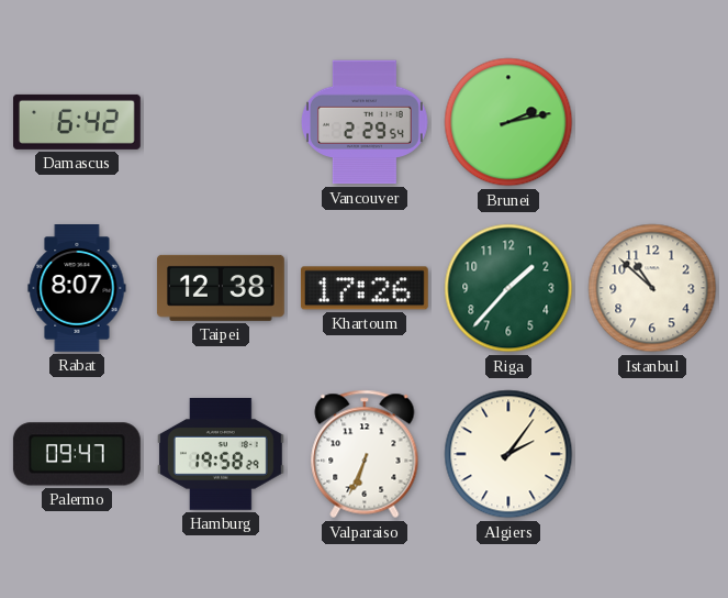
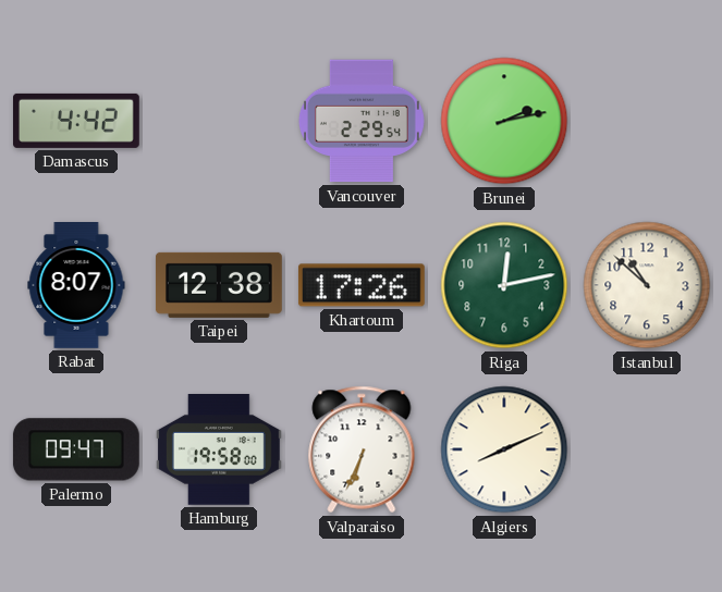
Damascus: 6:42 -> 4:42
Riga: 1:37 -> 12:13
Hamburg: 19:58:29 -> 19:58:00
Algiers: 2:06 -> 8:11
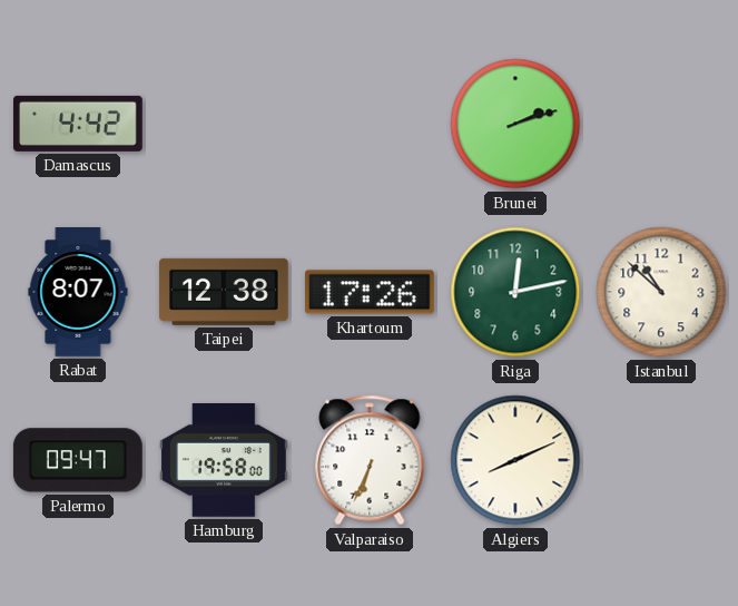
Vancouver: 2:29 -> none
Brunei: 2:13 -> 2:12
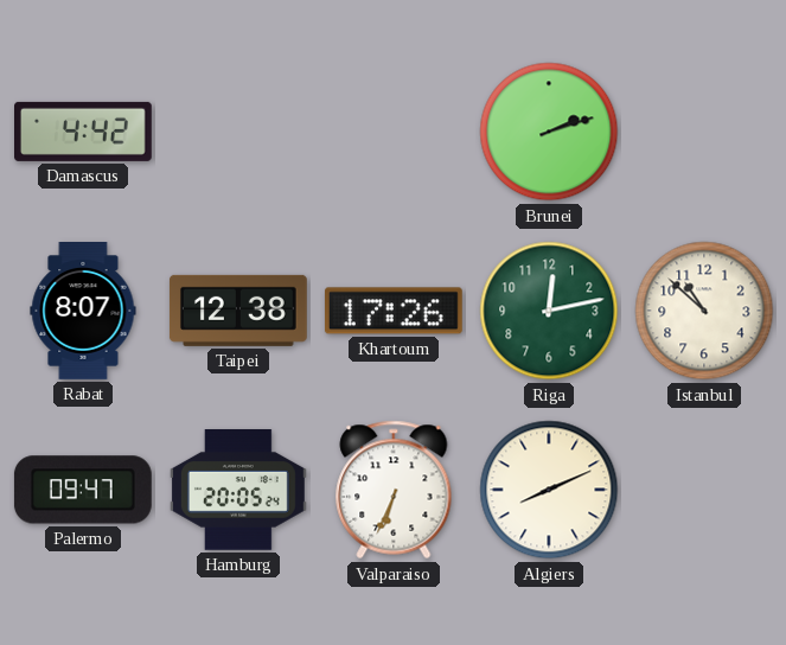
Hamburg: 19:58 -> 20:05
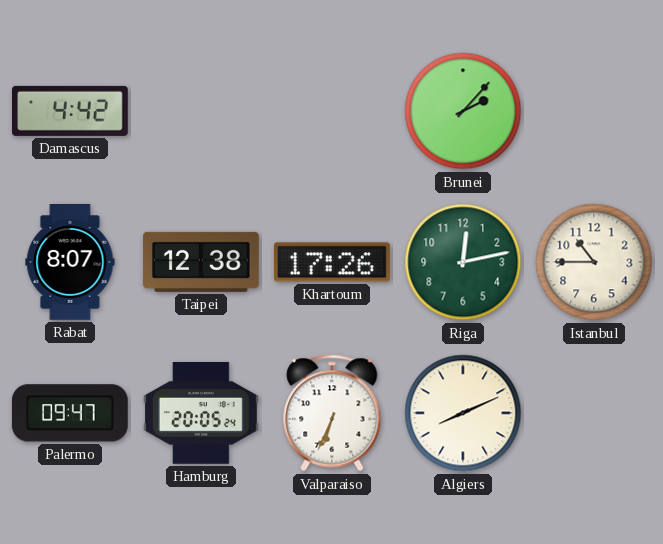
Brunei: 2:12 -> 2:07
Istanbul: 10:52 -> 10:45
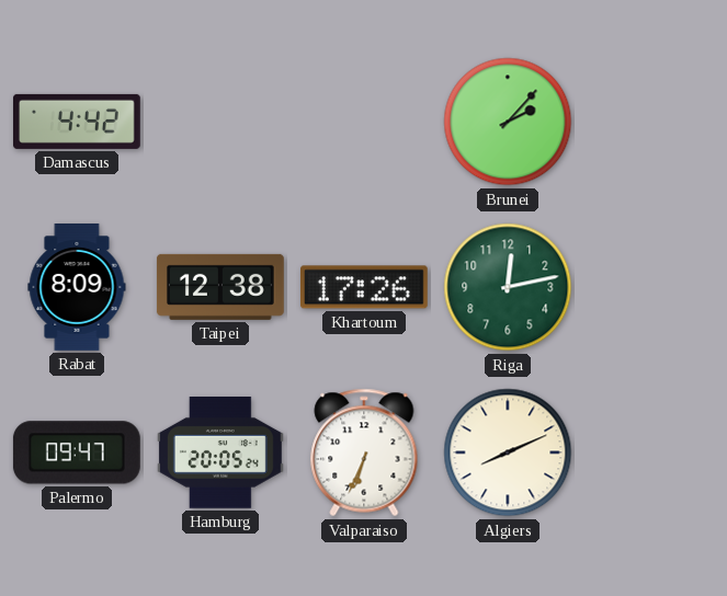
Rabat: 8:07 -> 8:09
Istanbul: 10:45 -> none
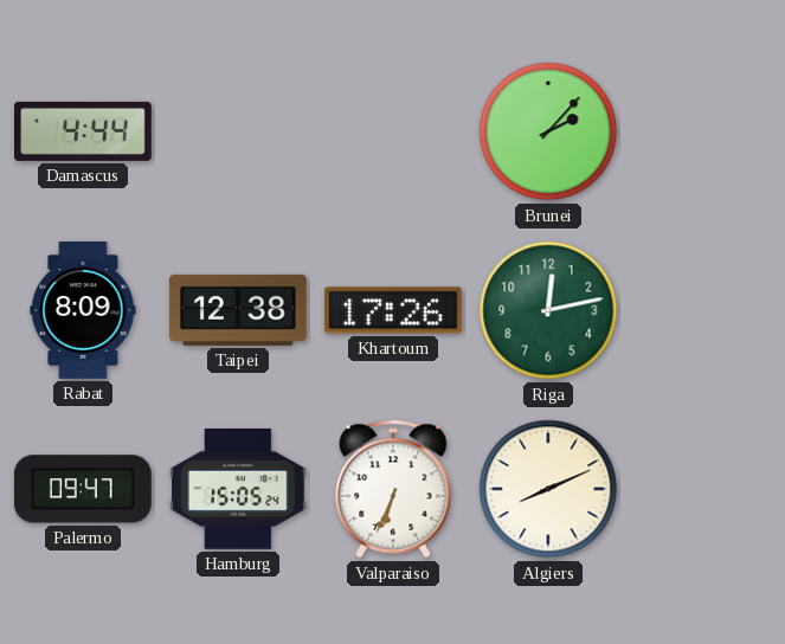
Damascus: 4:42 -> 4:44
Hamburg: 20:05 -> 15:05
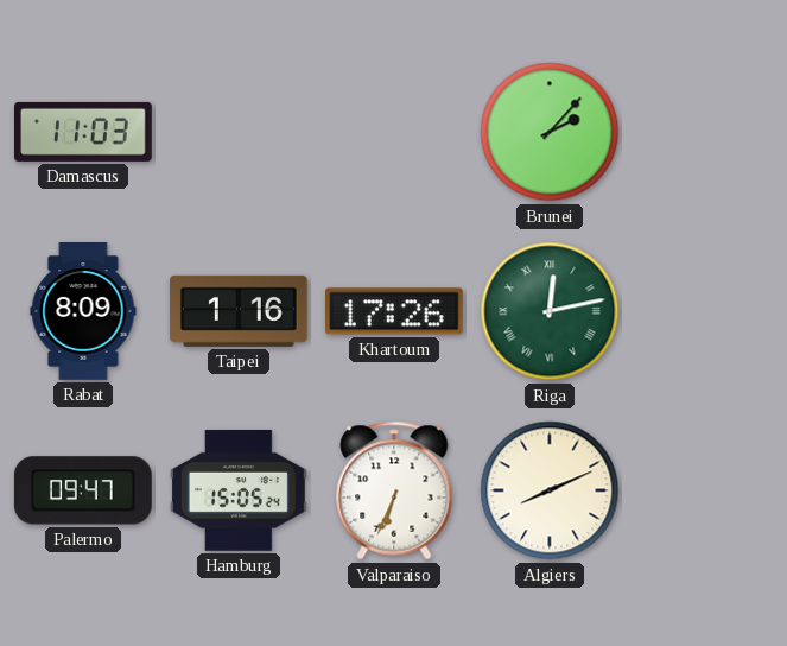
Damascus: 4:44 -> 11:03
Taipei: 12:38 -> 1:16
Riga numerals: Arabic -> Roman
